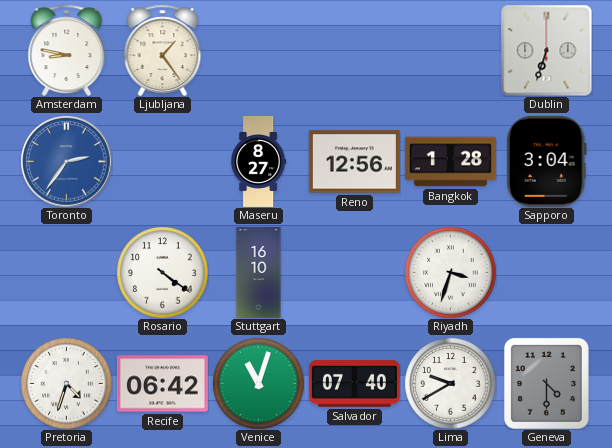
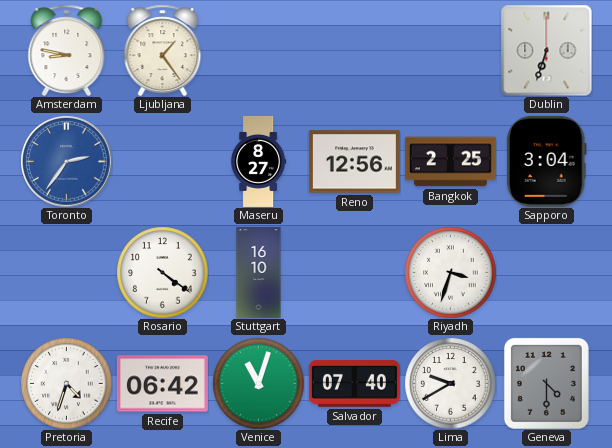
Bangkok: 1:28 -> 2:25
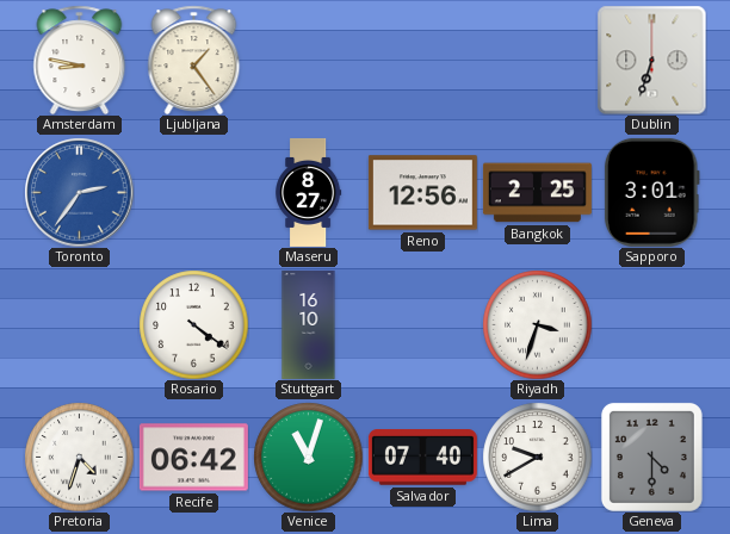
Sapporo: 3:04 -> 3:01
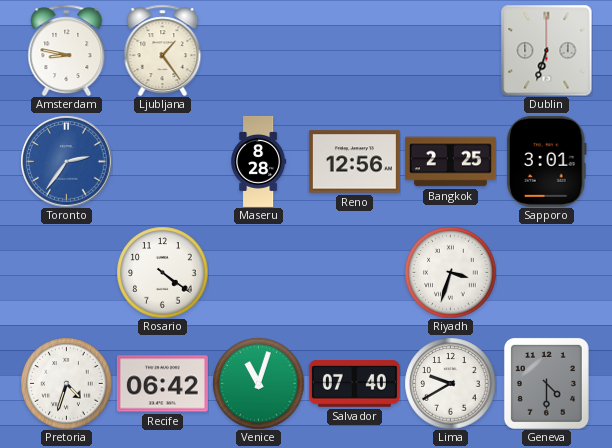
Maseru: 8:27 -> 8:28
Stuttgart: 16:10 -> none
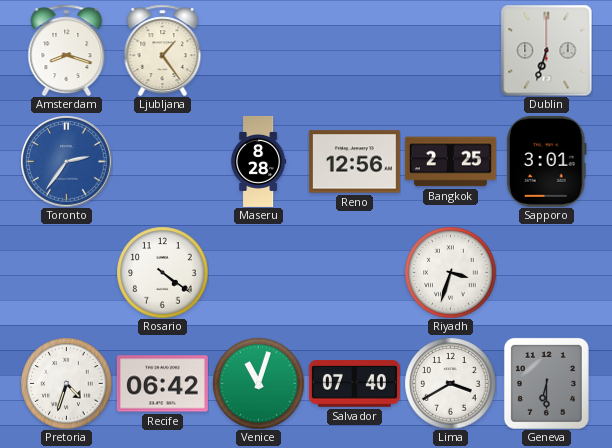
Amsterdam: 8:47 -> 8:18
Lima: 9:40 -> 3:40
Geneva: 4:30 -> 6:30
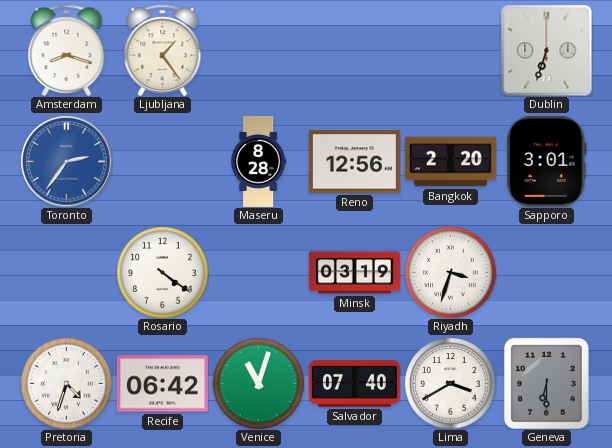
Bangkok: 2:25 -> 2:20
Minsk: none -> 03:19
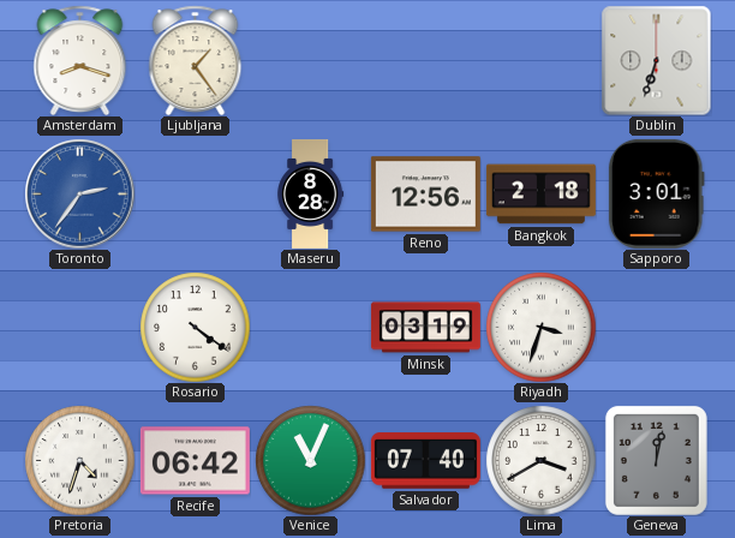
Bangkok: 2:20 -> 2:18
Venice: 11:03 -> 11:04
Geneva: 6:30 -> 12:02
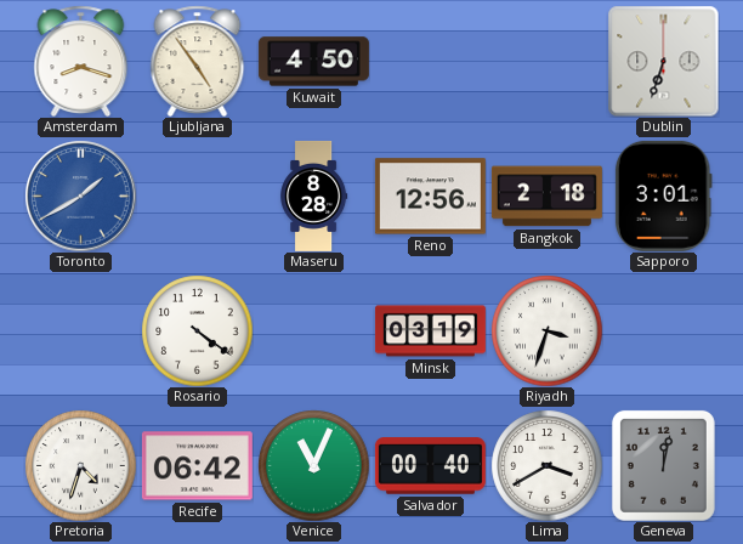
Ljubljana: 1:24 -> 4:54
Kuwait: none -> 4:50
Toronto: 2:36 -> 1:40
Salvador: 07:40 -> 00:40
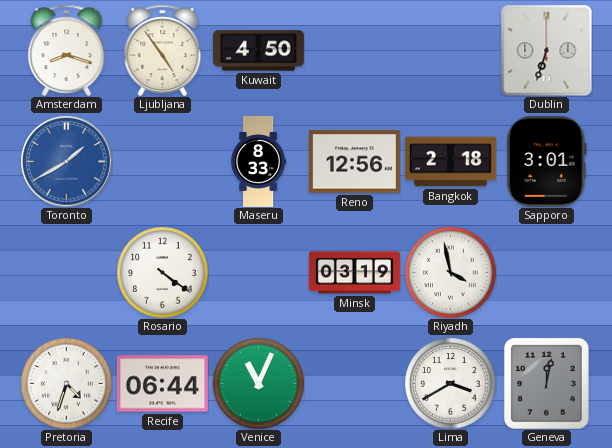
Maseru: 8:28 -> 8:33
Riyadh: 3:33 -> 3:58
Recife: 06:42 -> 06:44
Salvador: 00:40 -> none
